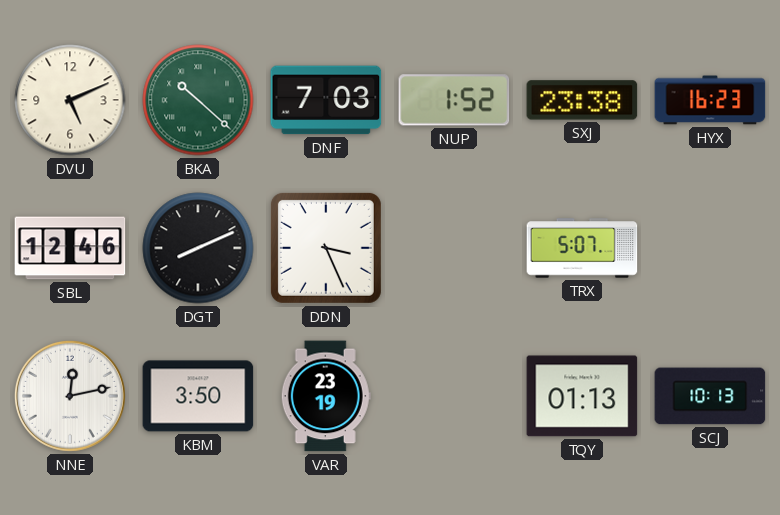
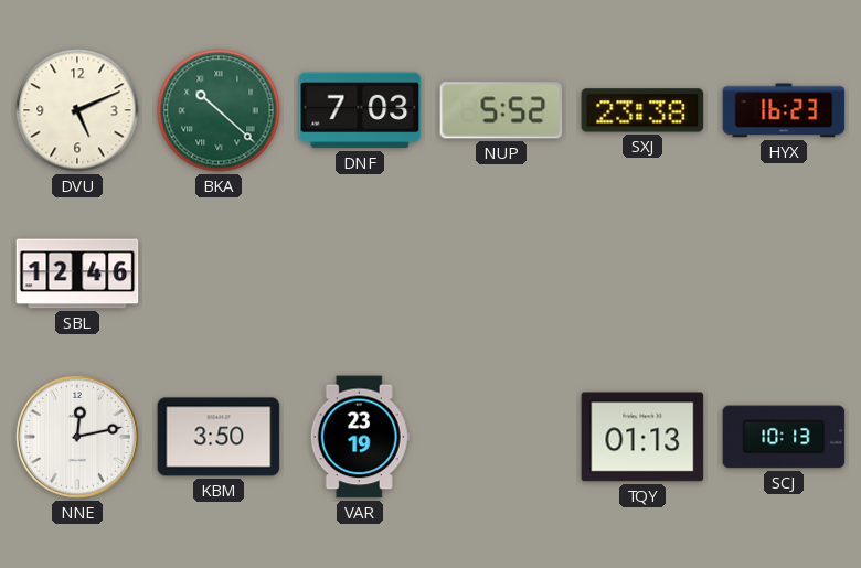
NUP: 1:52 -> 5:52
DGT: 8:11 -> none
DDN: 3:26 -> none
TRX: 5:07 -> none
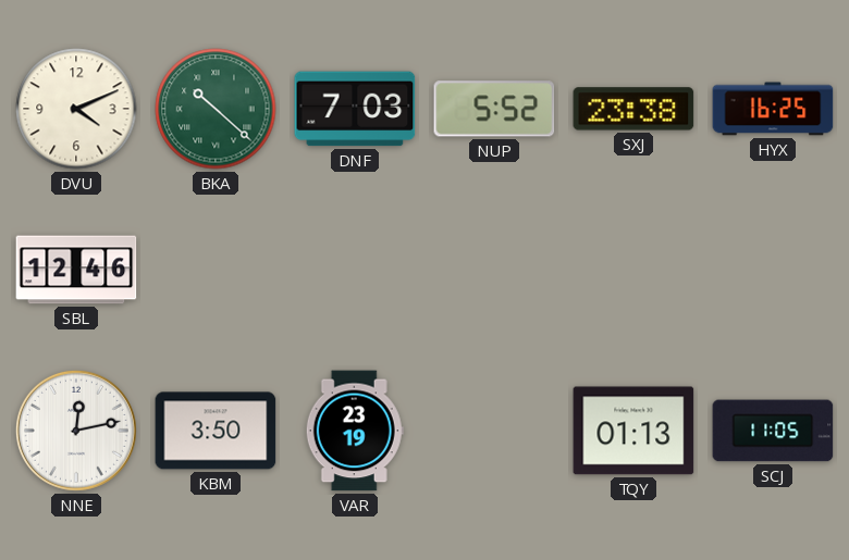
DVU: 5:11 -> 4:11
HYX: 16:23 -> 16:25
SCJ: 10:13 -> 11:05
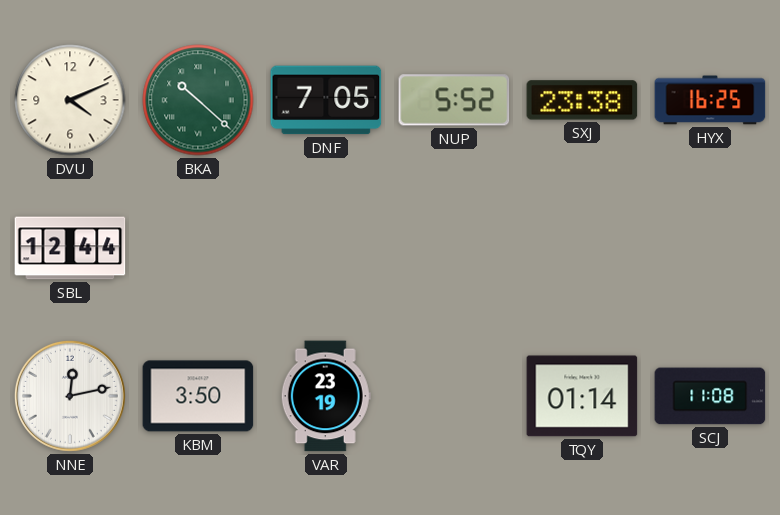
DNF: 7:03 -> 7:05
SBL: 12:46 -> 12:44
TQY: 01:13 -> 01:14
SCJ: 11:05 -> 11:08
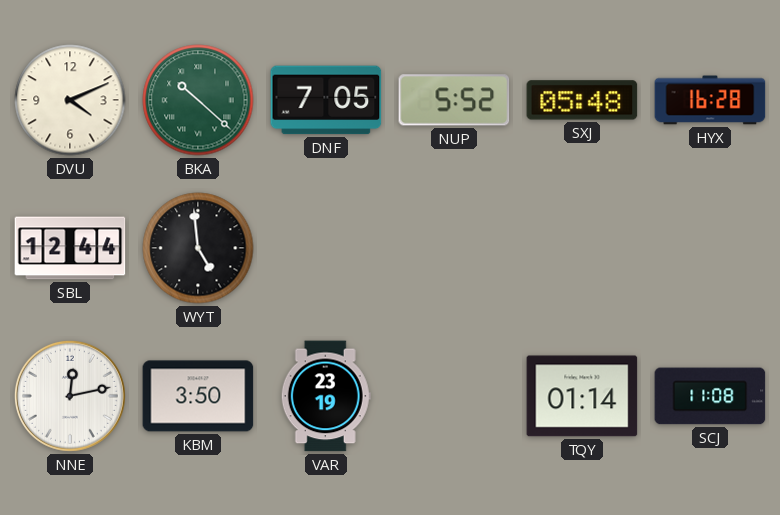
SXJ: 23:38 -> 05:48
HYX: 16:25 -> 16:28
WYT: none -> 4:59
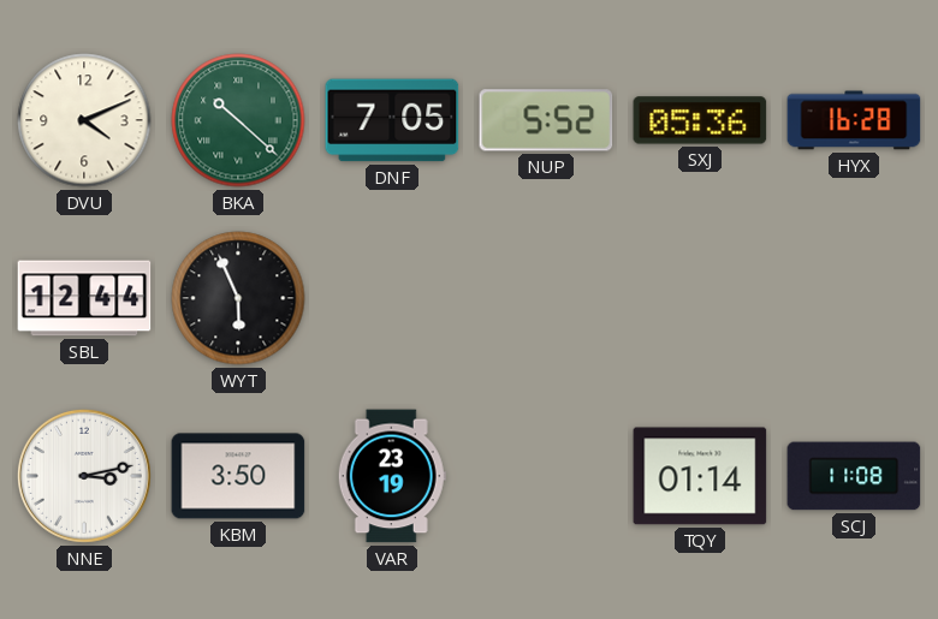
SXJ: 05:48 -> 05:36
WYT: 4:59 -> 5:56
NNE: 12:13 -> 3:13
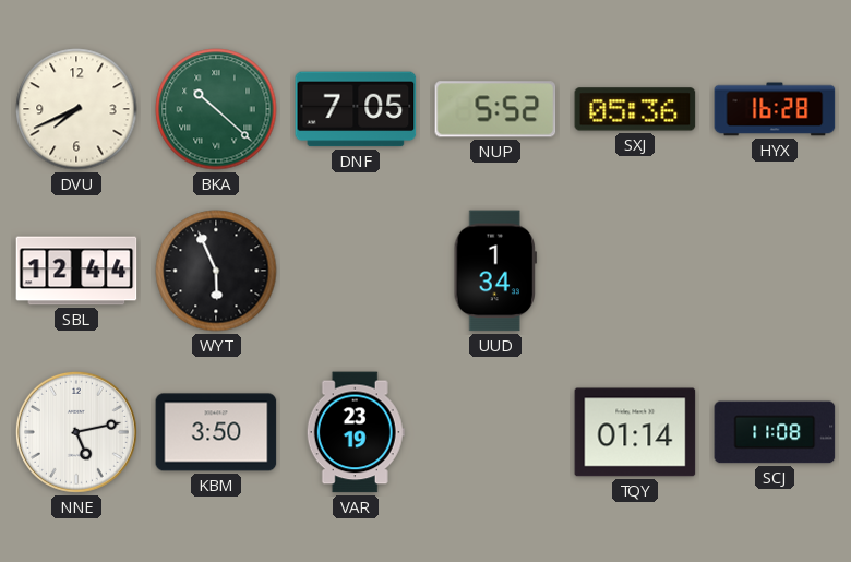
DVU: 4:11 -> 7:41
UUD: none -> 1:34
NNE: 3:13 -> 5:13
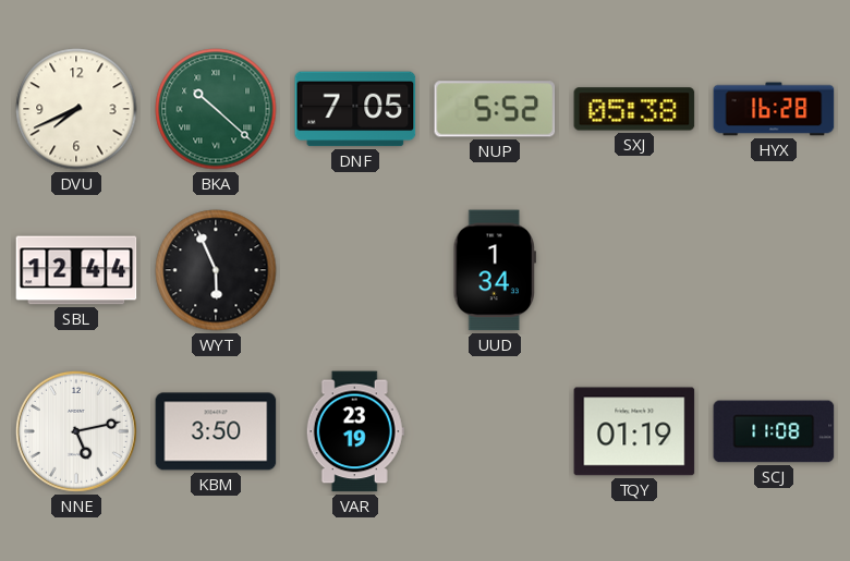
SXJ: 05:36 -> 05:38
TQY: 01:14 -> 01:19
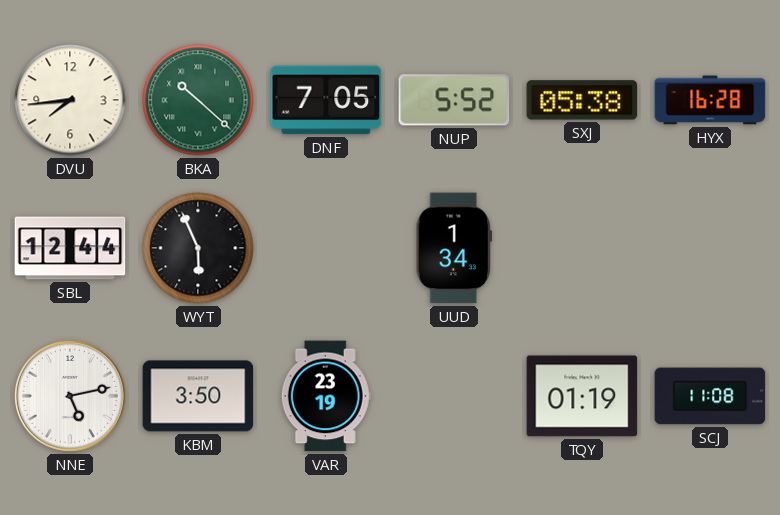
DVU: 7:41 -> 7:44
